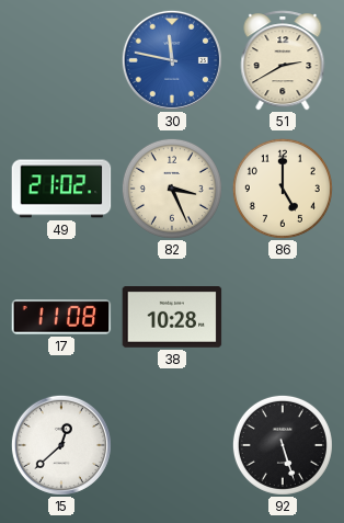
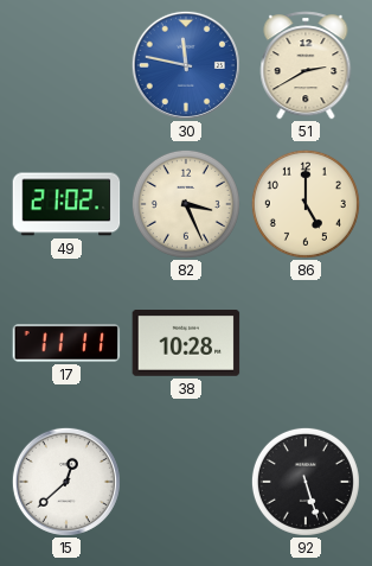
17: 11:08 -> 11:11
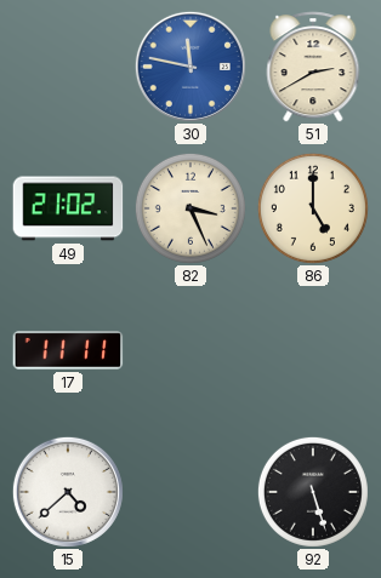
38: 10:28 -> none
15: 12:38 -> 4:38
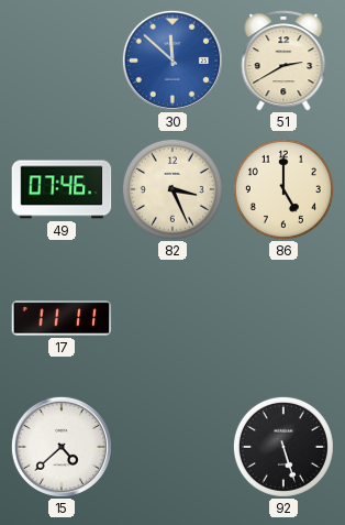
30: 11:47 -> 11:52
49: 21:02 -> 07:46
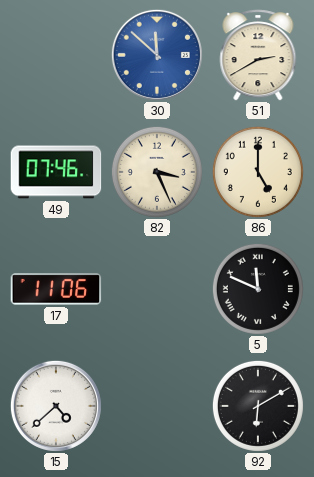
17: 11:11 -> 11:06
5: none -> 11:49
92: 5:27 -> 6:10
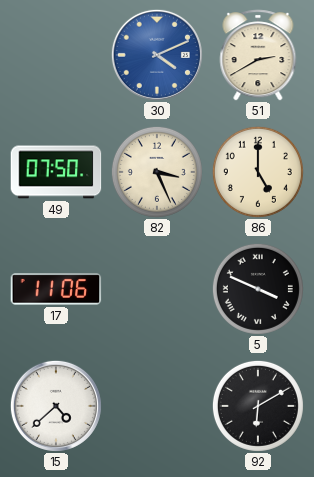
30: 11:52 -> 4:11
49: 07:46 -> 07:50
5: 11:49 -> 3:49
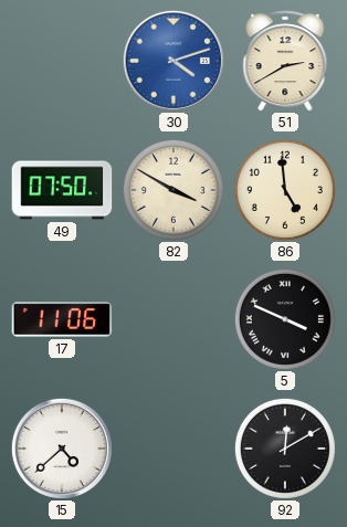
30: 4:11 -> 4:12
82: 3:26 -> 3:50
86: 5:00 -> 4:59
92: 6:10 -> 12:10
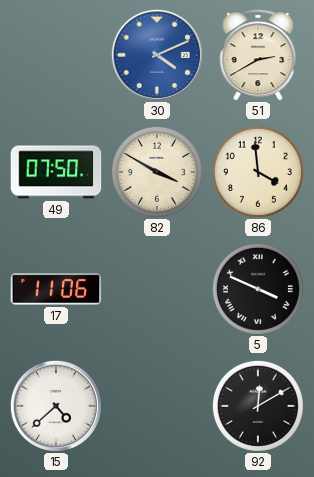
30: 4:12 -> 4:11
86: 4:59 -> 3:59
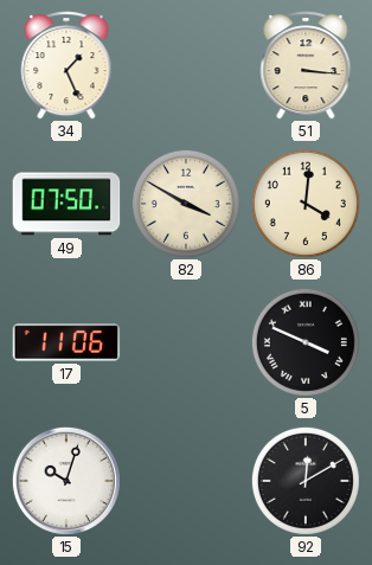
34: none -> 1:26
30: 4:11 -> none
51: 2:40 -> 3:16
86: 3:59 -> 4:01
15: 4:38 -> 10:03
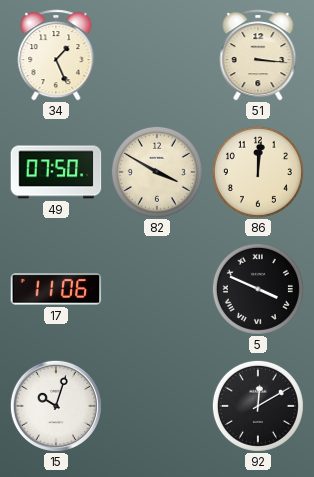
86: 4:01 -> 12:01
